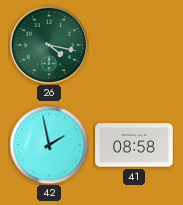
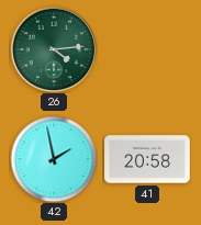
26: 4:17 -> 4:14
41: 08:58 -> 20:58
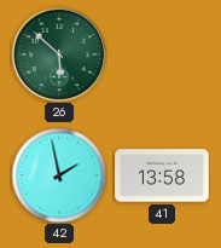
26: 4:14 -> 5:52
41: 20:58 -> 13:58
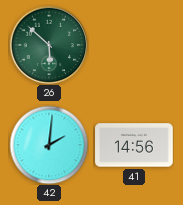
42: 1:58 -> 2:01
41: 13:58 -> 14:56
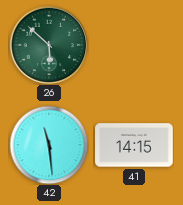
42: 2:01 -> 11:29
41: 14:56 -> 14:15
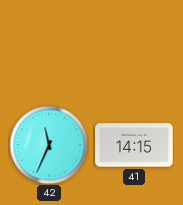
26: 5:52 -> none
42: 11:29 -> 11:34
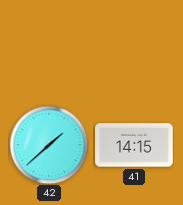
42: 11:34 -> 1:38
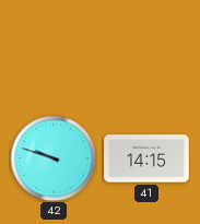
42: 1:38 -> 9:48
